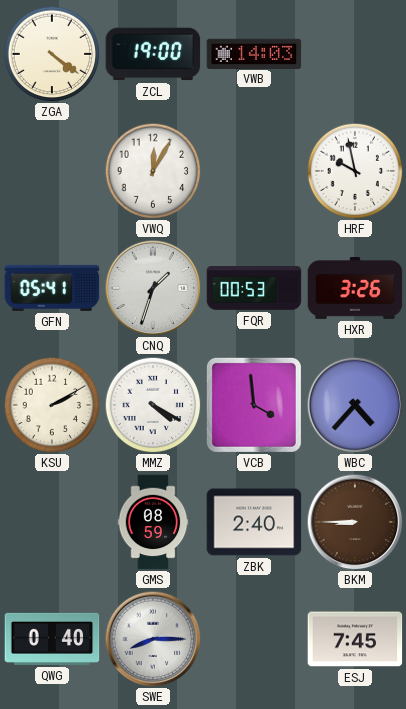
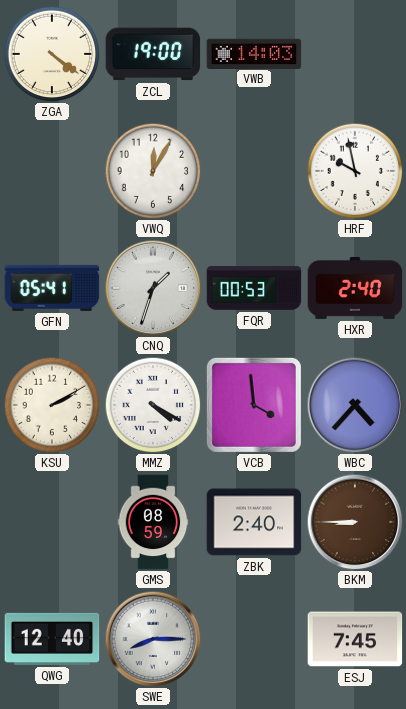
HXR: 3:26 -> 2:40
QWG: 0:40 -> 12:40
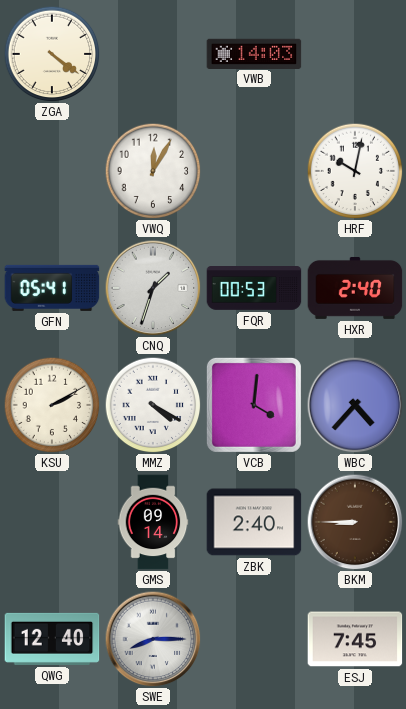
ZCL: 19:00 -> none
HRF: 9:58 -> 10:02
VCB: 3:59 -> 4:01
GMS: 08:59 -> 09:14
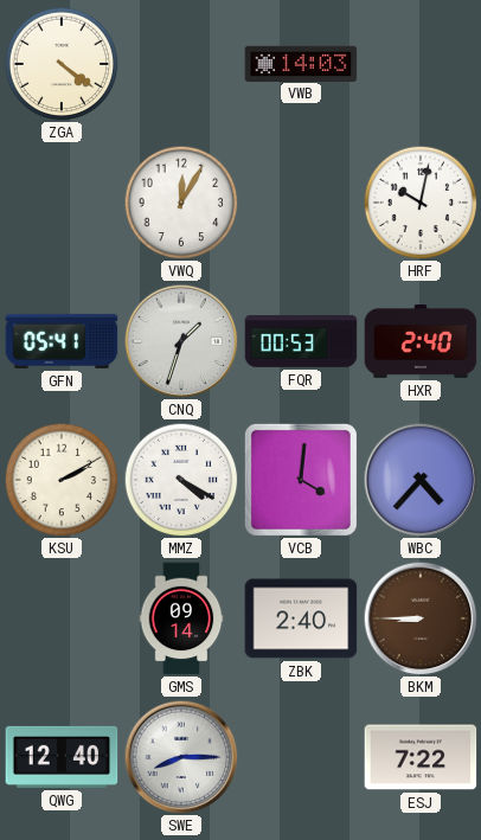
ESJ: 7:45 -> 7:22
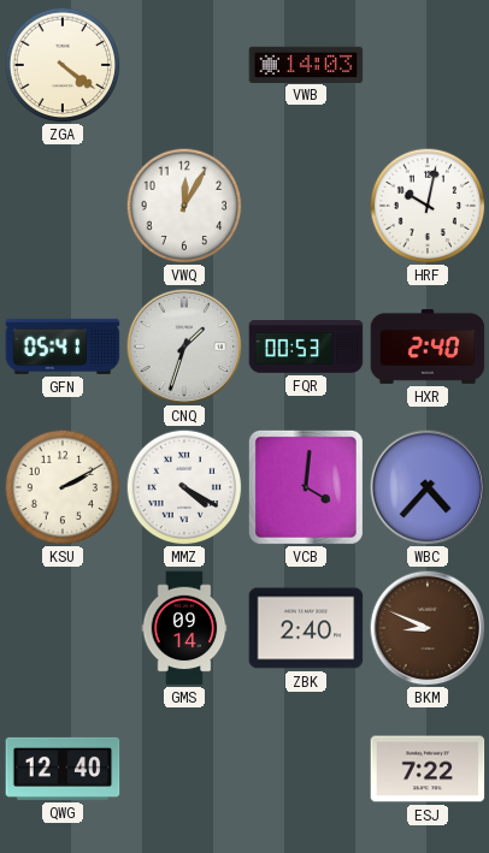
BKM: 8:45 -> 8:49
SWE: 8:15 -> none
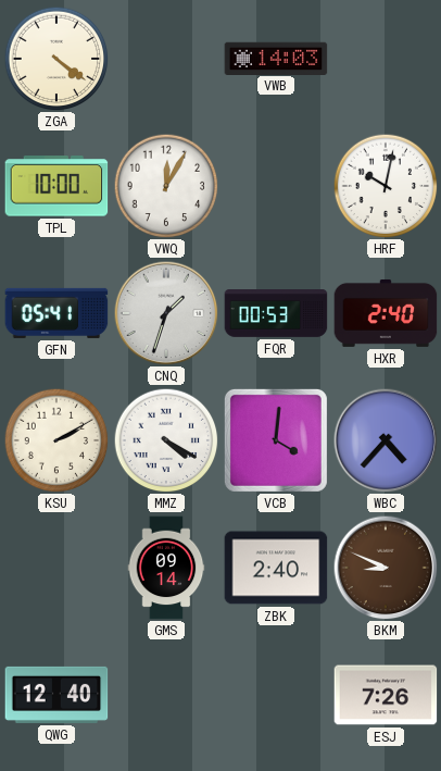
TPL: none -> 10:00
ESJ: 7:22 -> 7:26
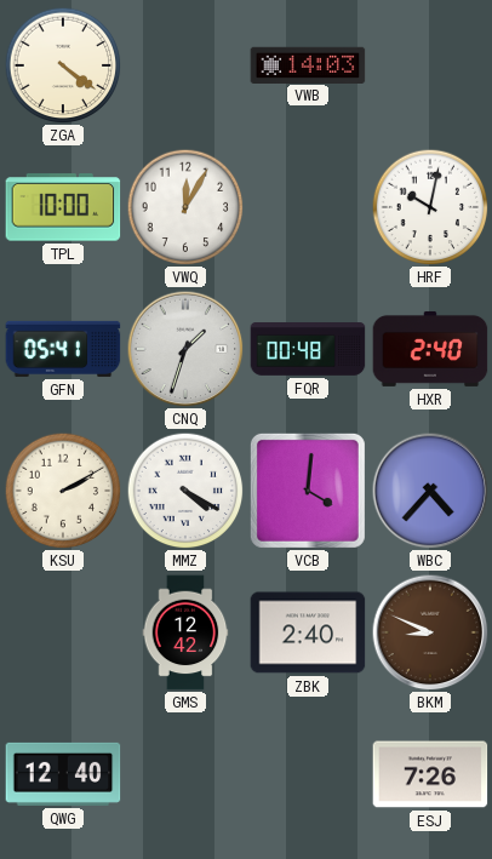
FQR: 00:53 -> 00:48
GMS: 09:14 -> 12:42
